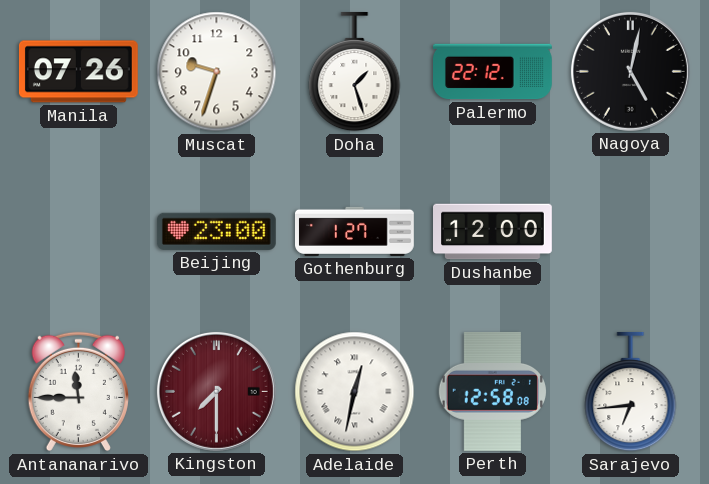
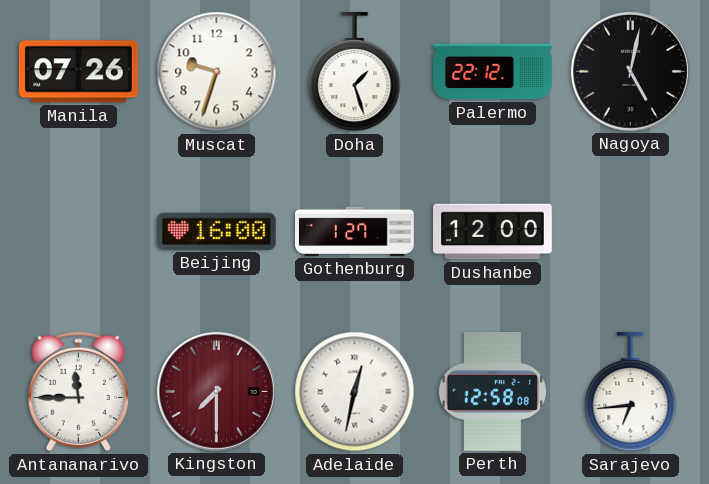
Beijing: 23:00 -> 16:00
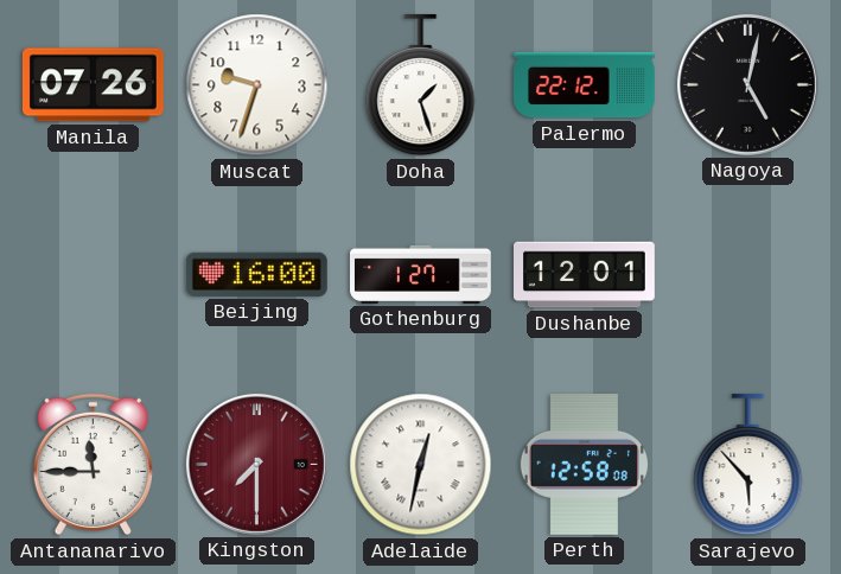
Dushanbe: 12:00 -> 12:01
Sarajevo: 6:44 -> 5:53
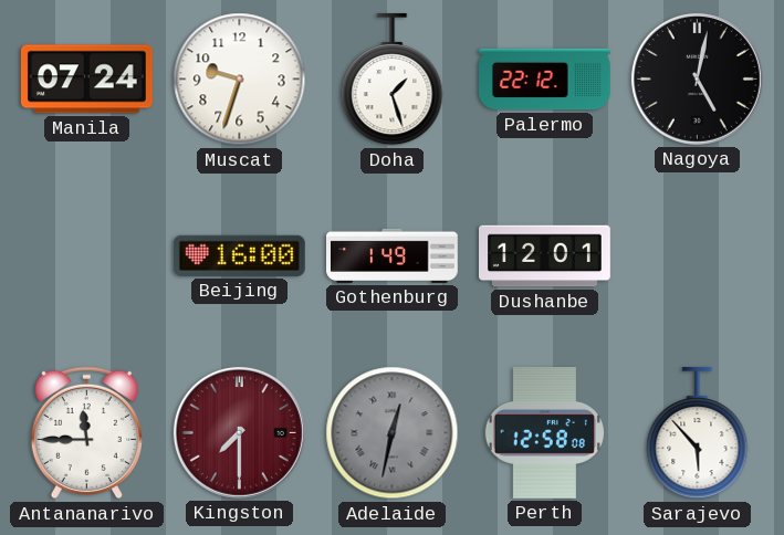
Manila: 07:26 -> 07:24
Gothenburg: 1:27 -> 1:49
Adelaide dial: white -> grey
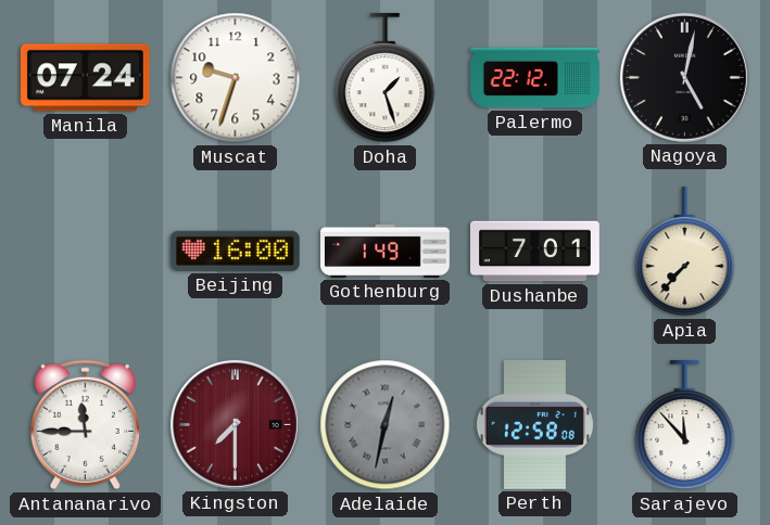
Dushanbe: 12:01 -> 7:01
Apia: none -> 7:37
Sarajevo: 5:53 -> 11:53
